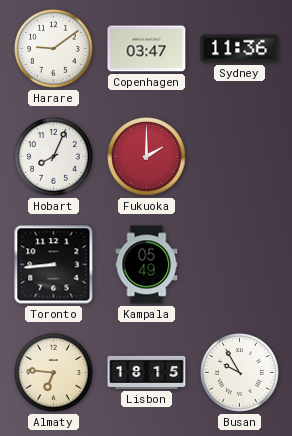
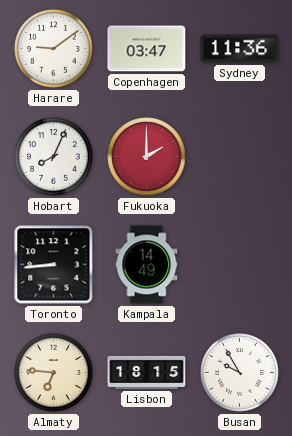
Kampala: 05:49 -> 14:49
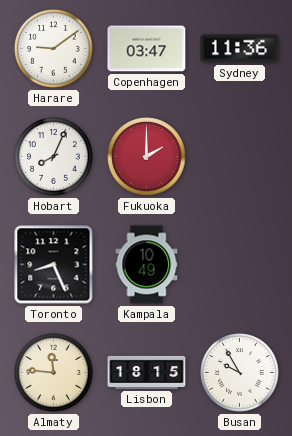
Toronto: 8:44 -> 8:26
Kampala: 14:49 -> 10:49
Almaty: 6:46 -> 11:46
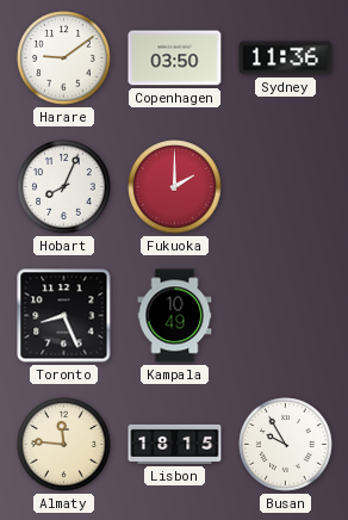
Copenhagen: 03:47 -> 03:50
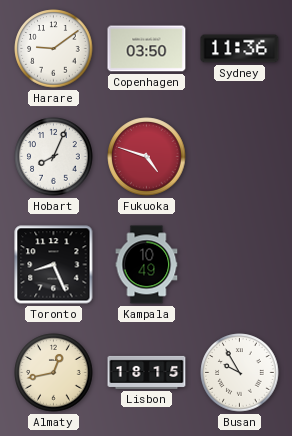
Fukuoka: 2:00 -> 4:48
Almaty: 11:46 -> 12:43
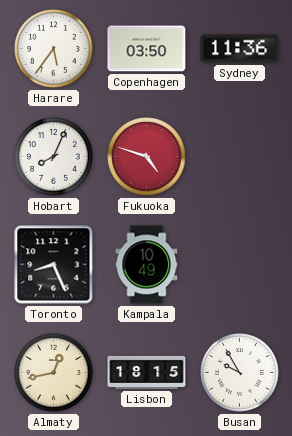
Harare: 9:09 -> 5:36
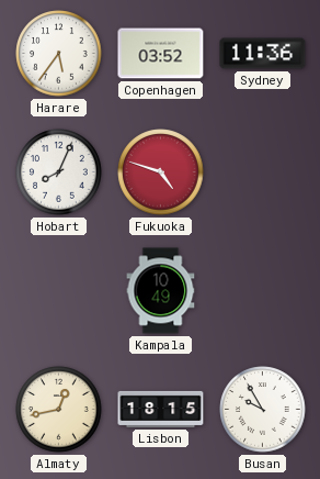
Copenhagen: 03:50 -> 03:52
Toronto: 8:26 -> none
